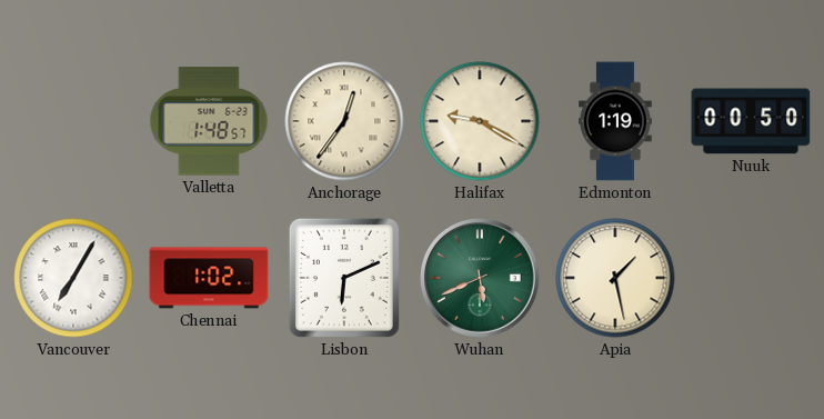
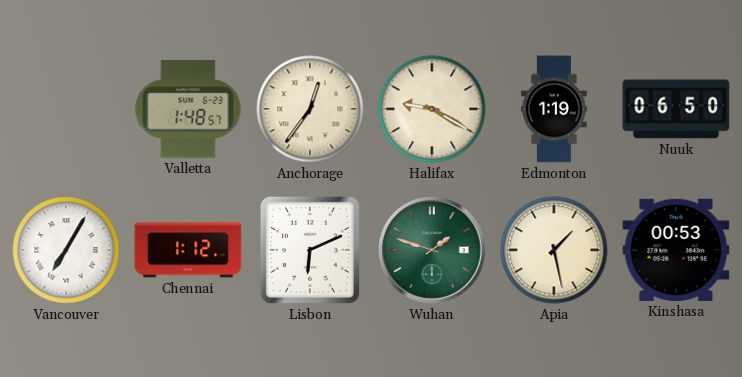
Nuuk: 00:50 -> 06:50
Chennai: 1:02 -> 1:12
Wuhan: 5:41 -> 1:48
Kinshasa: none -> 00:53
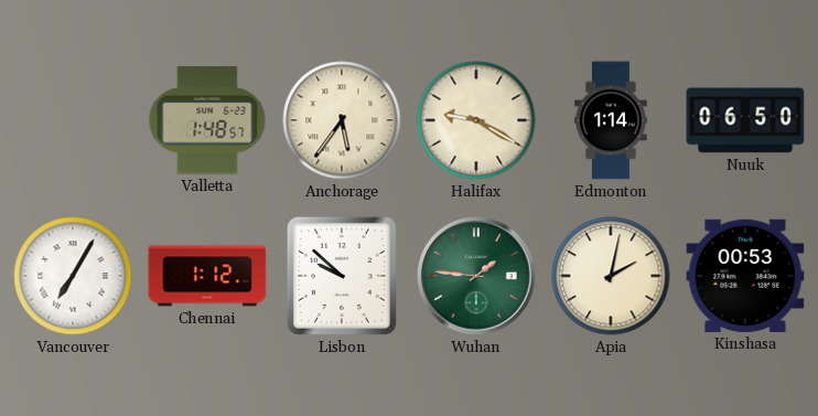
Anchorage: 12:36 -> 5:36
Edmonton: 1:19 -> 1:14
Lisbon: 6:11 -> 9:52
Wuhan: 1:48 -> 1:46
Apia: 1:28 -> 2:02
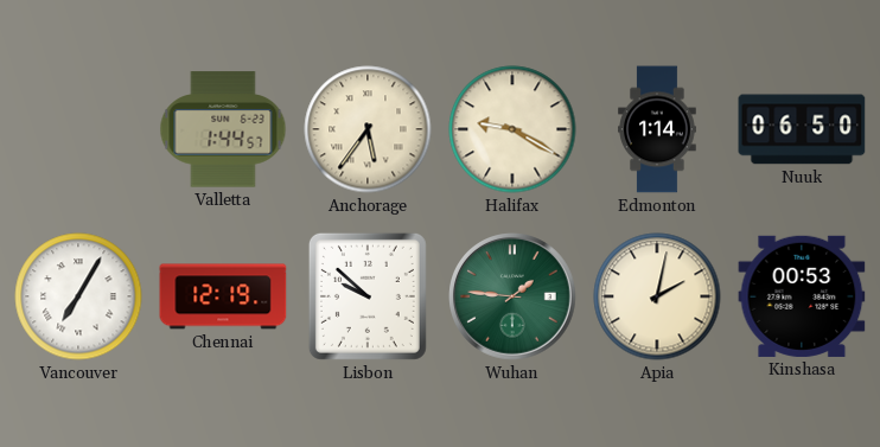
Valletta: 1:48 -> 1:44
Chennai: 1:12 -> 12:19
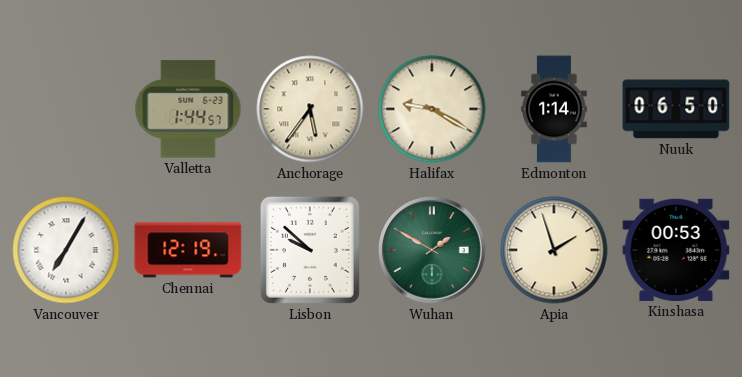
Wuhan: 1:46 -> 1:50
Apia: 2:02 -> 1:57
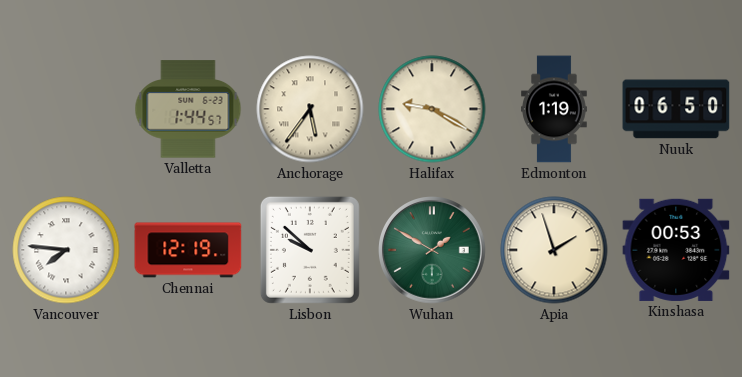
Edmonton: 1:14 -> 1:19
Vancouver: 7:05 -> 7:46
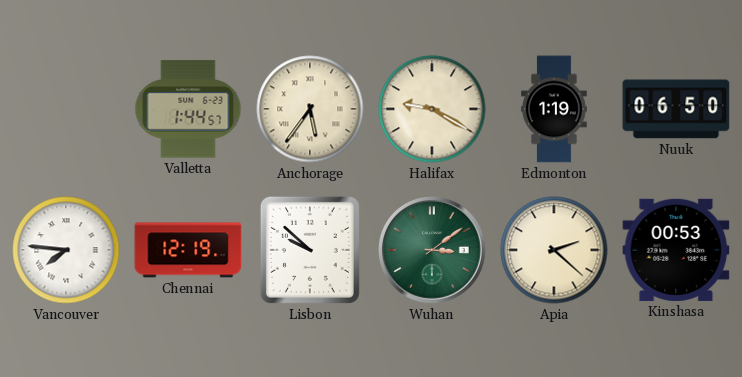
Wuhan: 1:50 -> 3:09
Apia: 1:57 -> 2:22
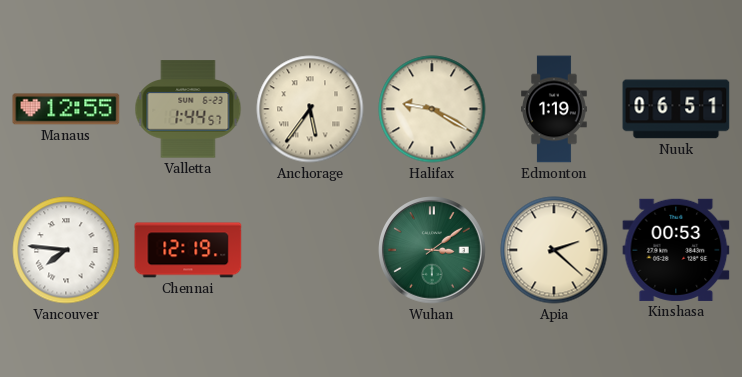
Manaus: none -> 12:55
Nuuk: 06:50 -> 06:51
Lisbon: 9:52 -> none
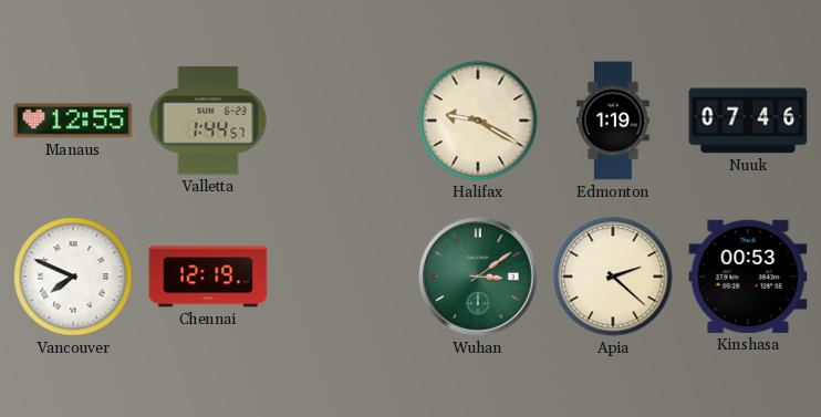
Anchorage: 5:36 -> none
Nuuk: 06:51 -> 07:46
Vancouver: 7:46 -> 7:49
